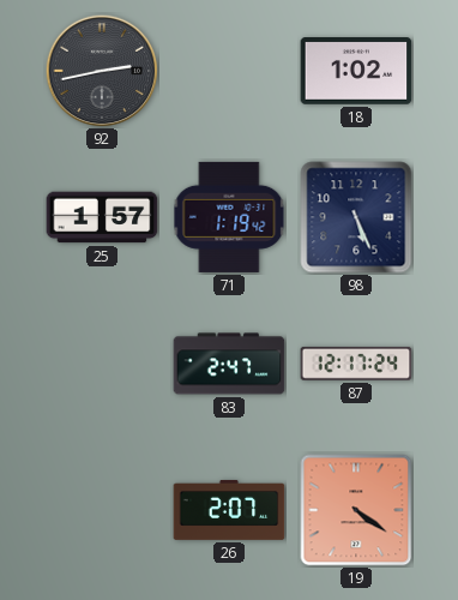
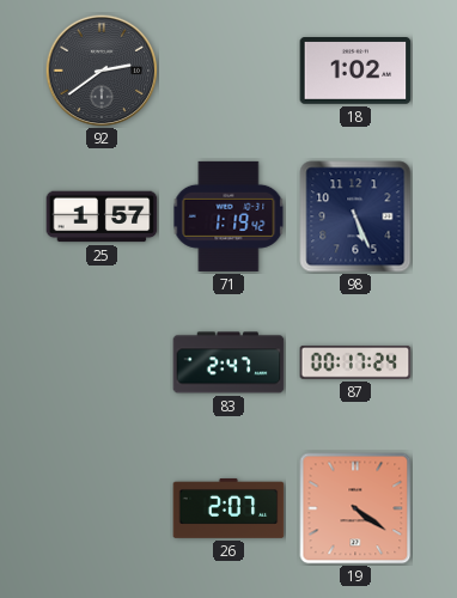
92: 2:43 -> 2:39
87: 12:17 -> 00:17
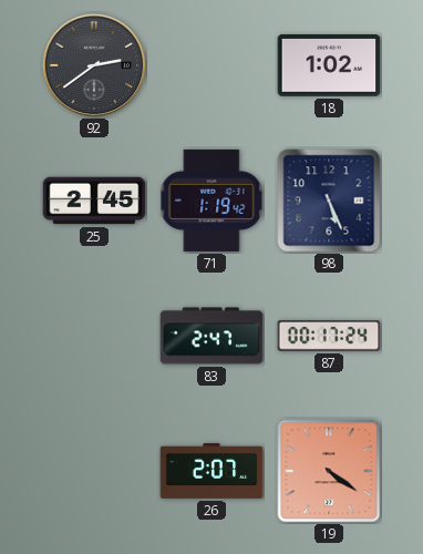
25: 1:57 -> 2:45
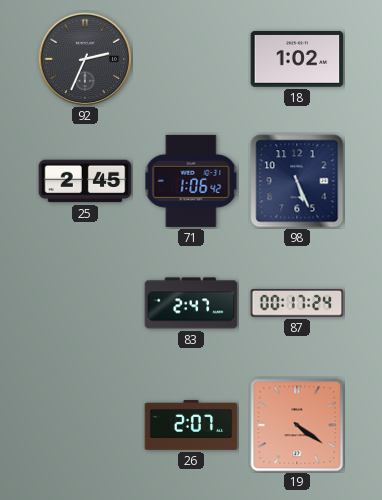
92: 2:39 -> 2:34
71: 1:19 -> 1:06
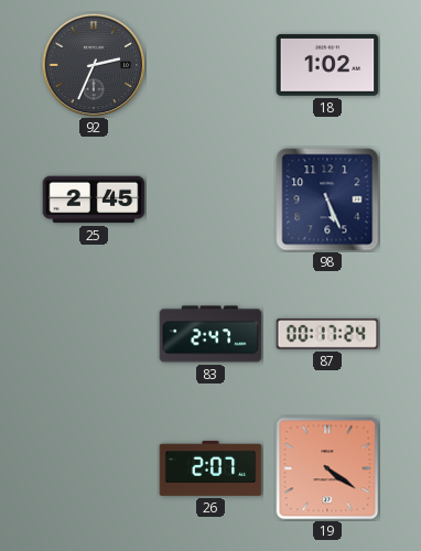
71: 1:06 -> none
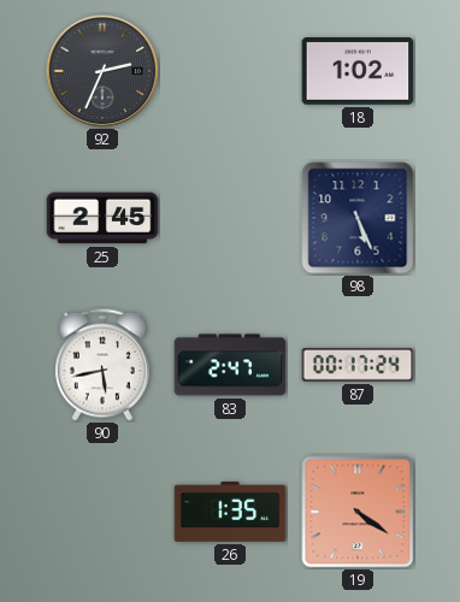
90: none -> 5:43
26: 2:07 -> 1:35
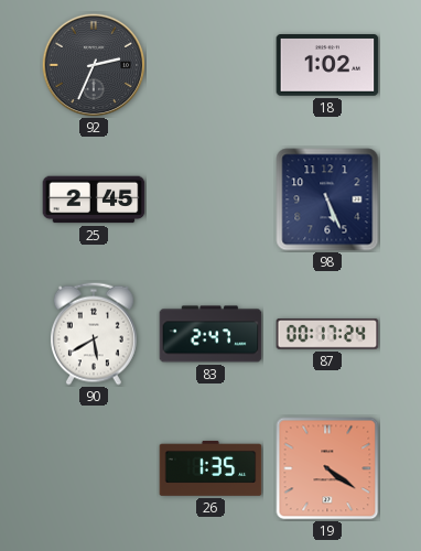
90: 5:43 -> 5:40
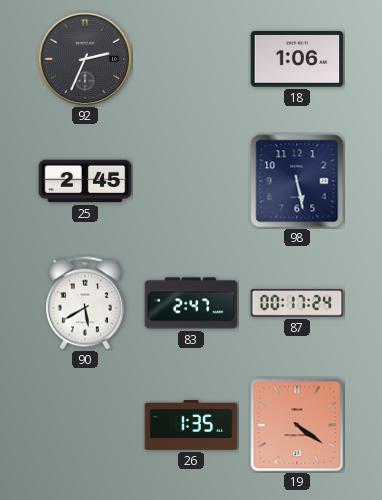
18: 1:02 -> 1:06
98: 5:26 -> 5:28
